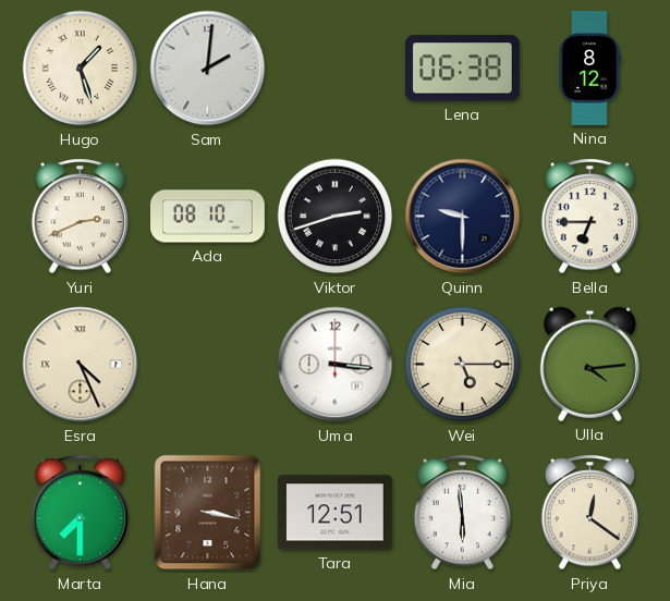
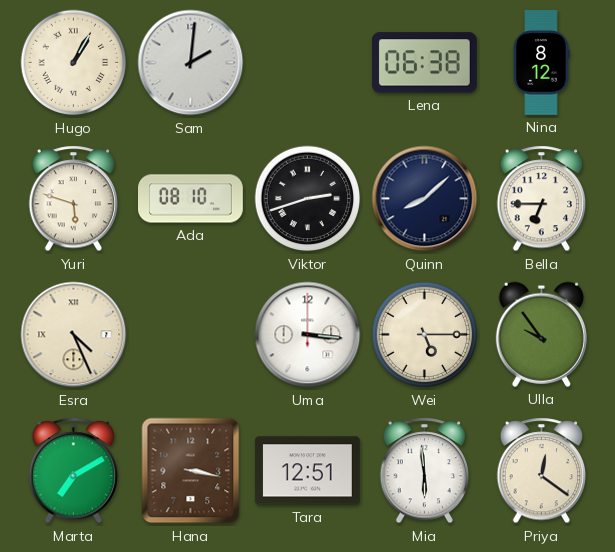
Hugo: 1:27 -> 1:05
Yuri: 2:41 -> 5:48
Quinn: 9:30 -> 8:08
Ulla: 4:14 -> 9:54
Marta: 7:30 -> 7:10
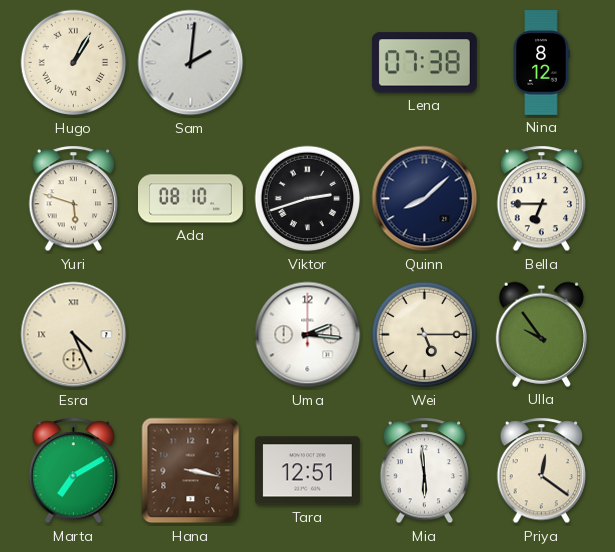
Lena: 06:38 -> 07:38
Uma: 3:16 -> 2:16
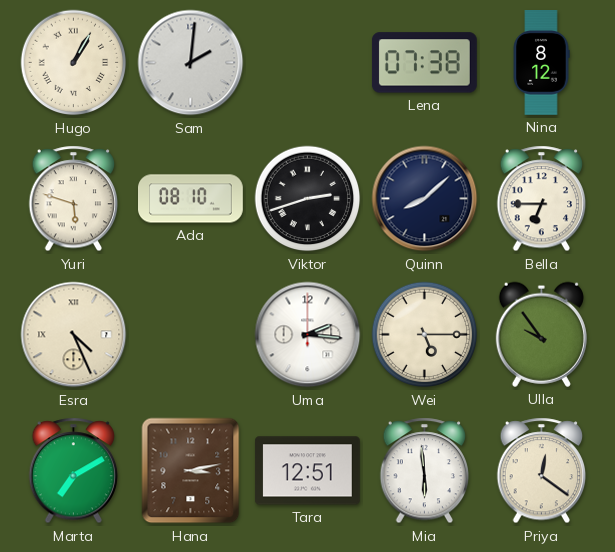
Hana: 3:17 -> 3:13
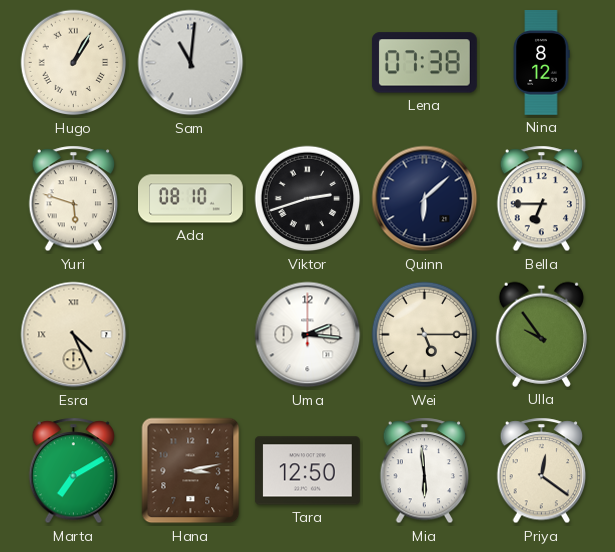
Sam: 2:01 -> 11:01
Quinn: 8:08 -> 6:08
Tara: 12:51 -> 12:50
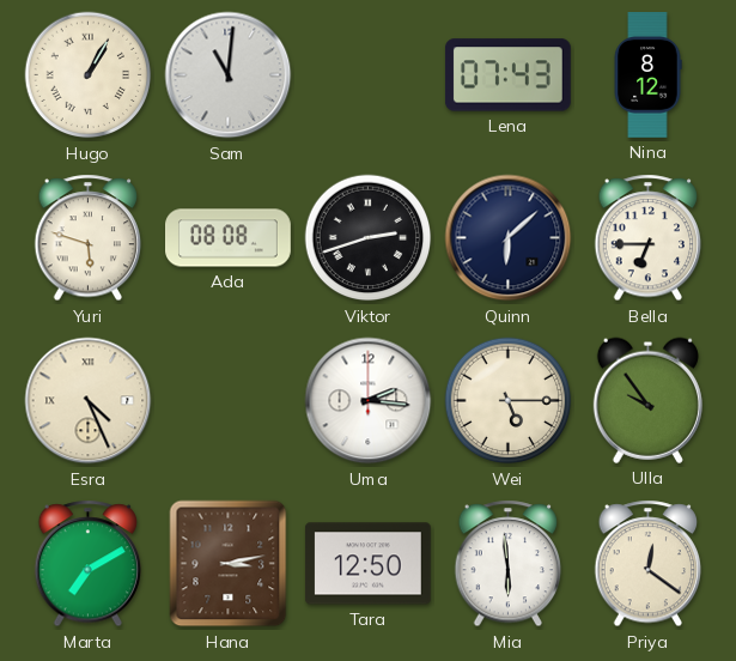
Lena: 07:38 -> 07:43
Ada: 08:10 -> 08:08
